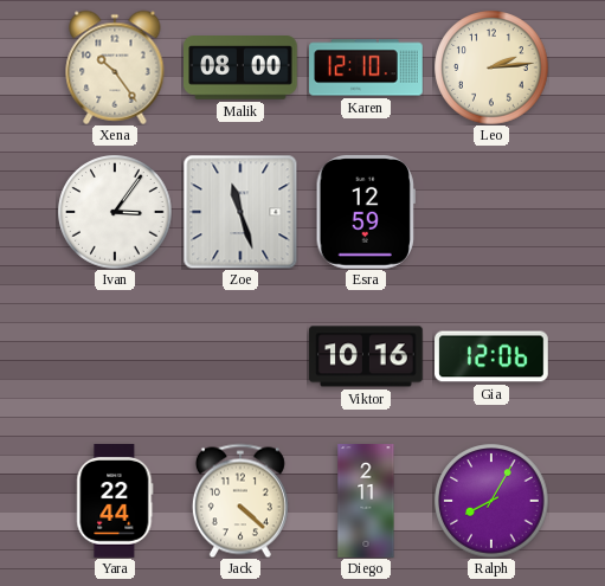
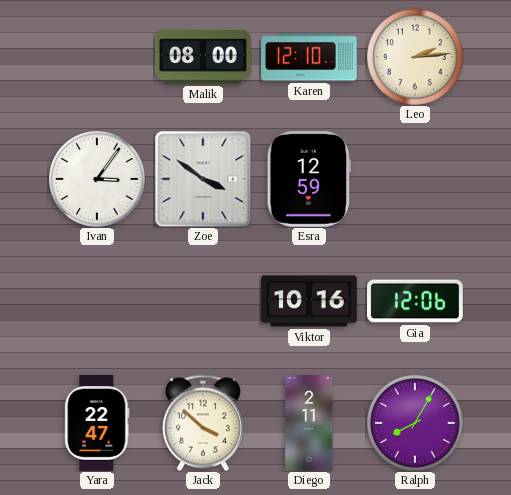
Xena: 10:24 -> none
Zoe: 11:27 -> 3:51
Yara: 22:44 -> 22:47
Jack: 4:22 -> 3:52
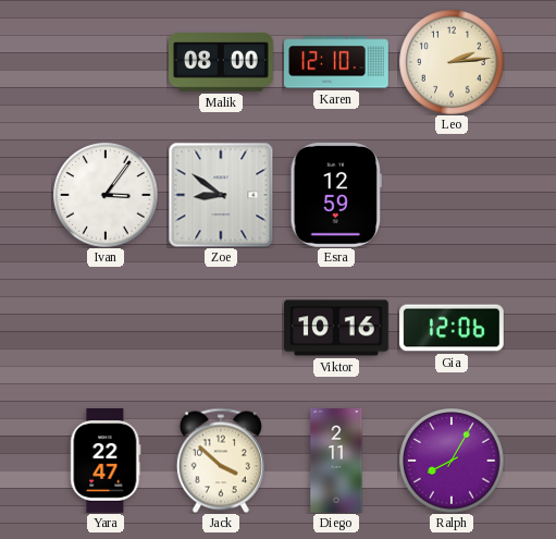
Zoe: 3:51 -> 8:51
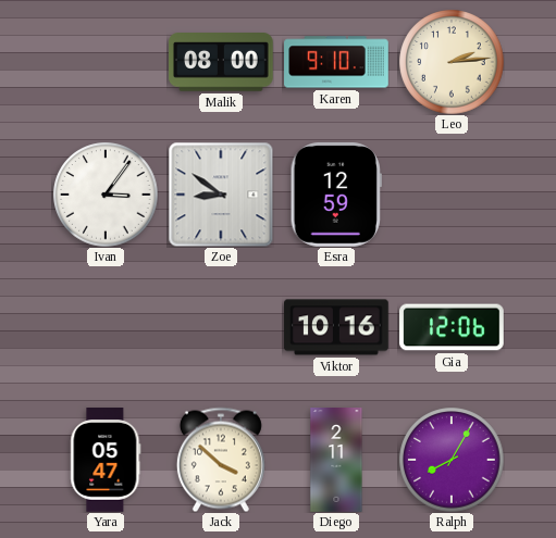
Karen: 12:10 -> 9:10
Yara: 22:47 -> 05:47
